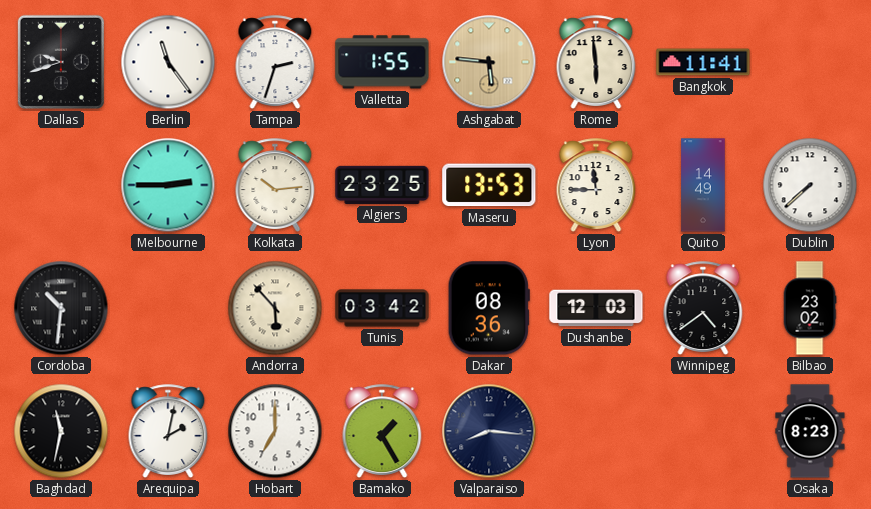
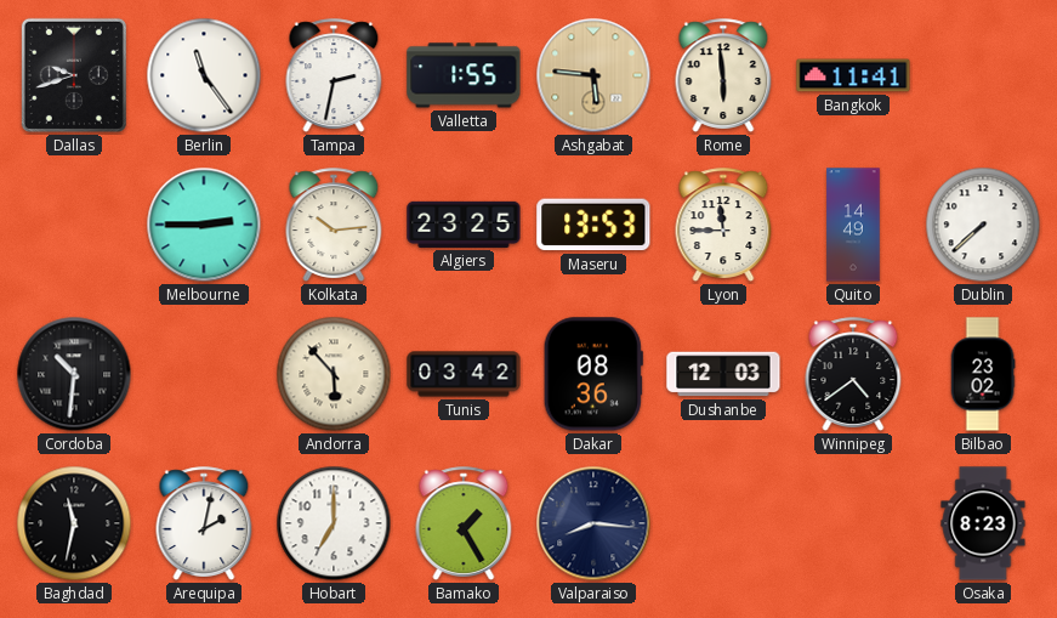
Tampa: 2:33 -> 2:32
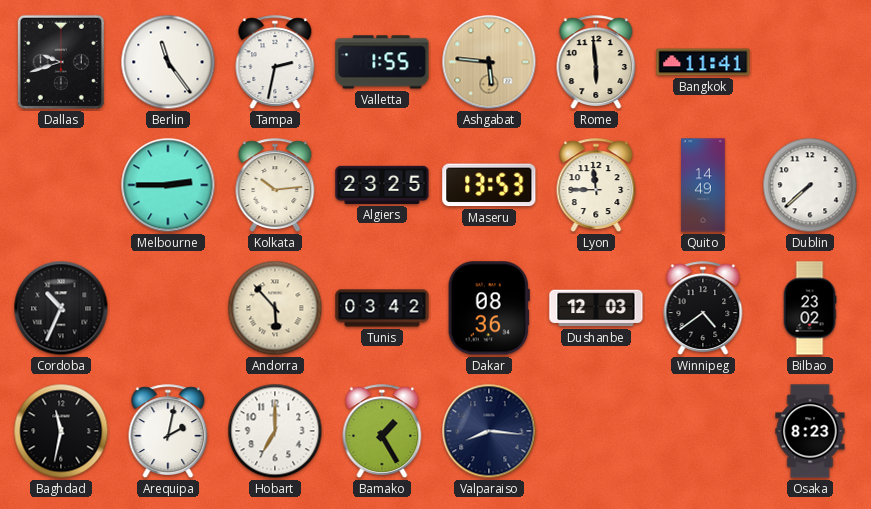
Cordoba: 10:31 -> 10:34
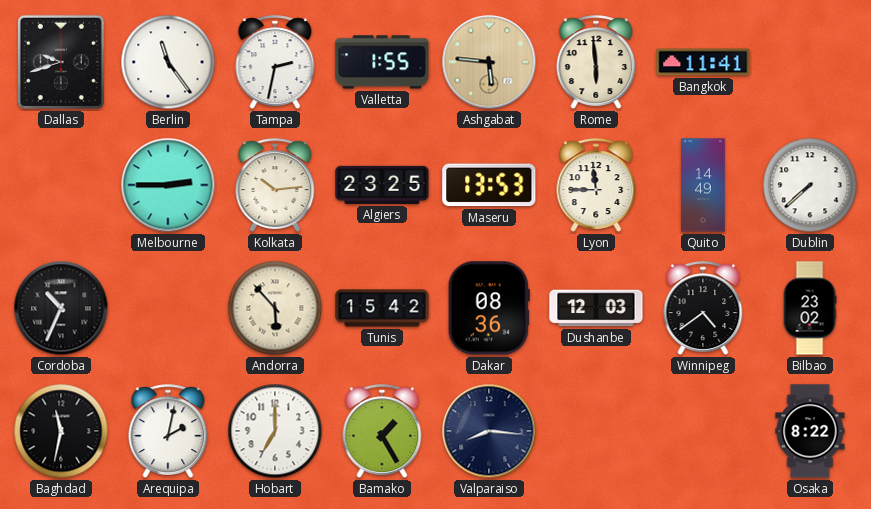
Tunis: 03:42 -> 15:42
Osaka: 8:23 -> 8:22
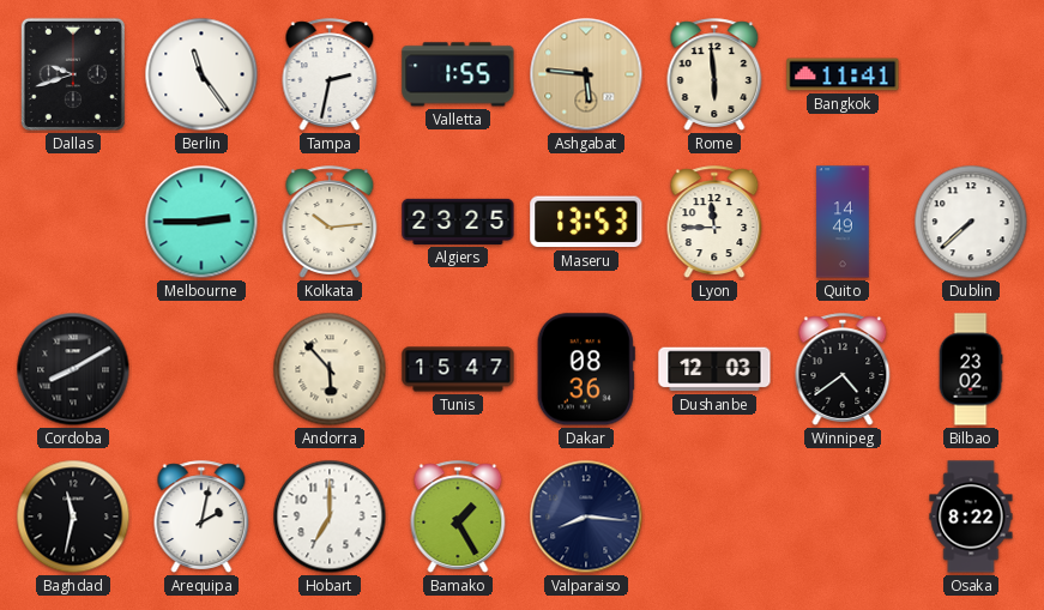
Cordoba: 10:34 -> 8:10
Tunis: 15:42 -> 15:47
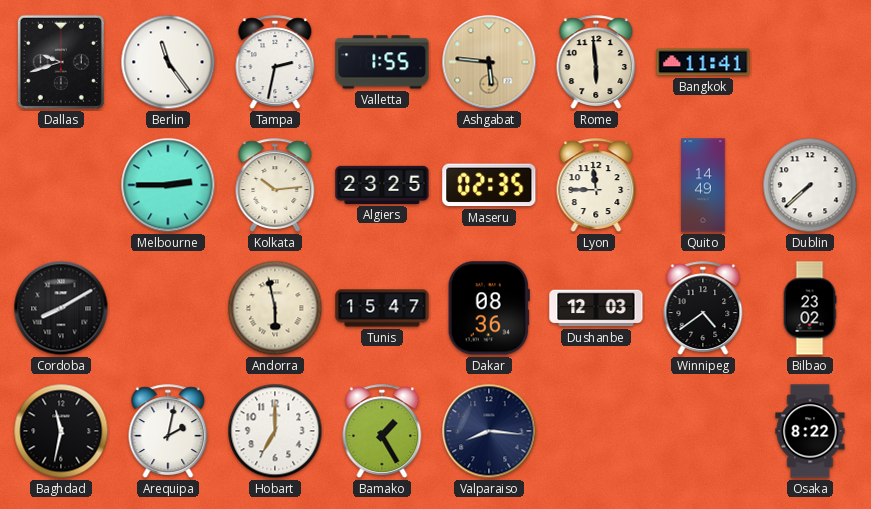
Maseru: 13:53 -> 02:35
Andorra: 5:53 -> 5:58
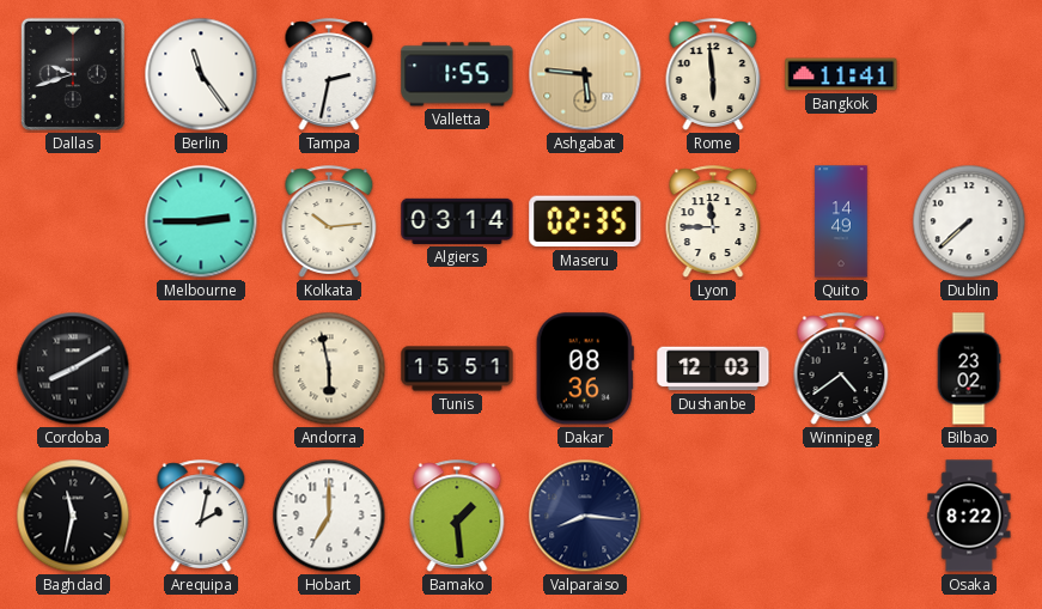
Algiers: 23:25 -> 03:14
Tunis: 15:47 -> 15:51
Bamako: 1:25 -> 1:29
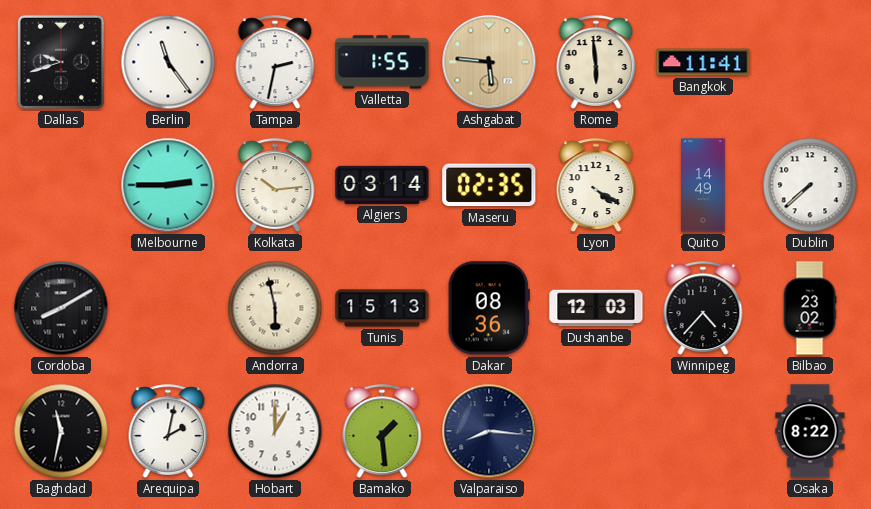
Lyon: 11:45 -> 4:20
Tunis: 15:51 -> 15:13
Winnipeg: 4:39 -> 4:37
Hobart: 7:00 -> 1:00
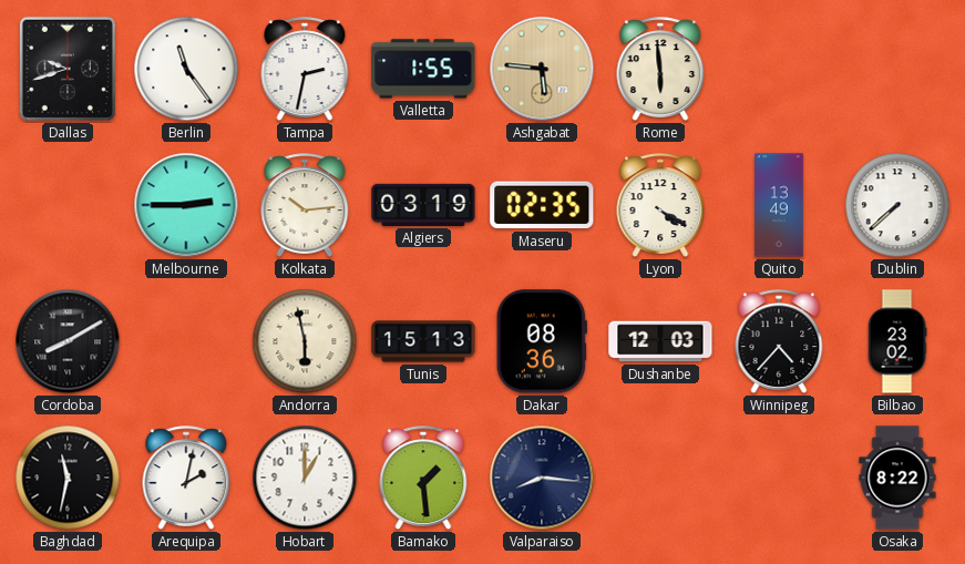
Bangkok: 11:41 -> none
Algiers: 03:14 -> 03:19
Quito: 14:49 -> 13:49
